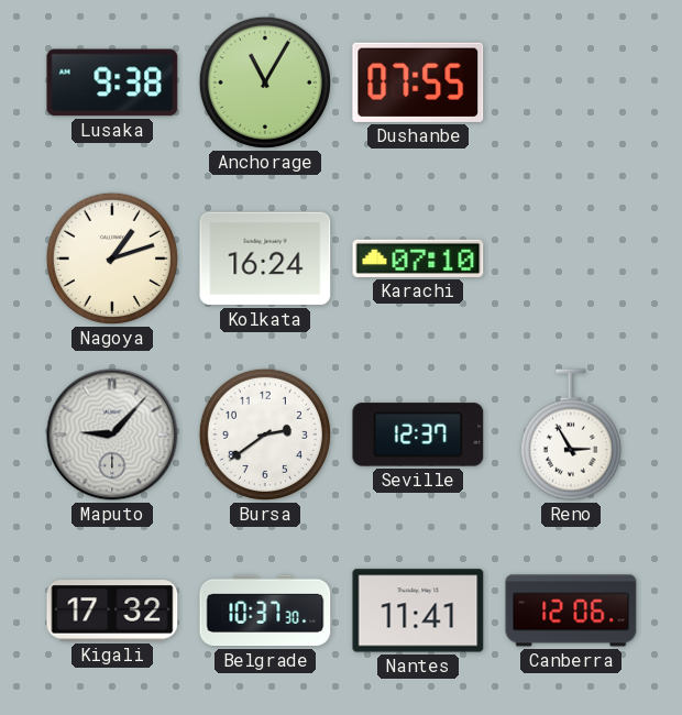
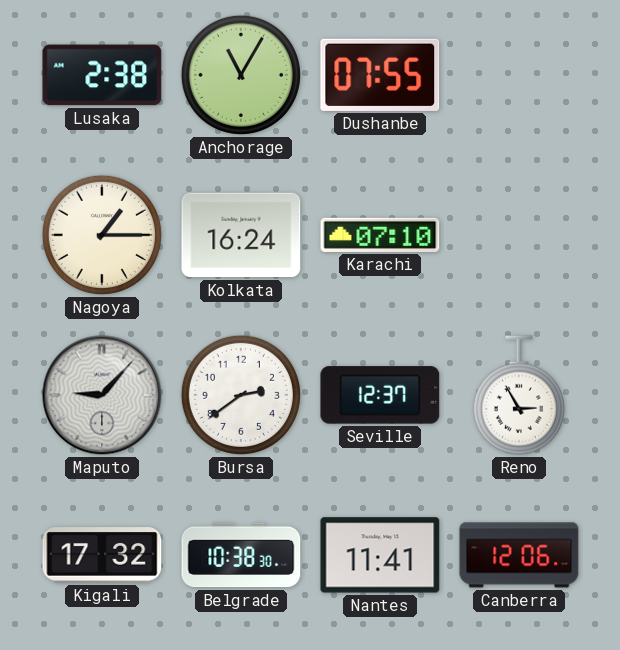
Lusaka: 9:38 -> 2:38
Nagoya: 1:12 -> 1:15
Belgrade: 10:37 -> 10:38
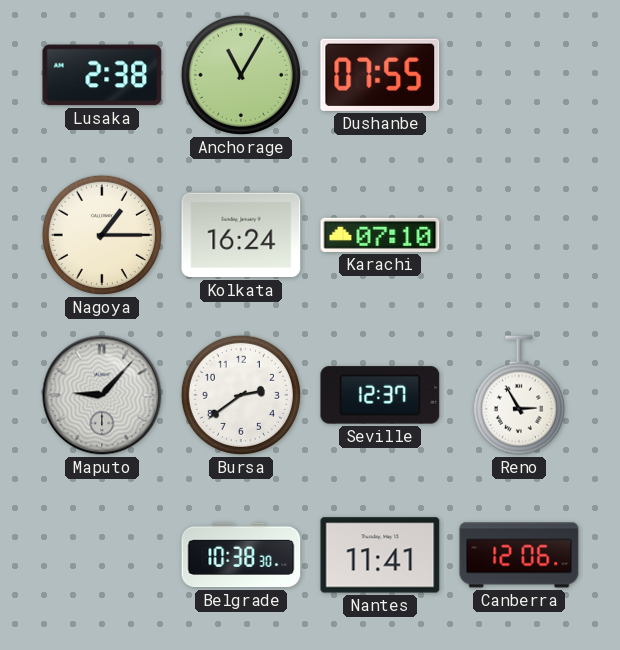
Kigali: 17:32 -> none
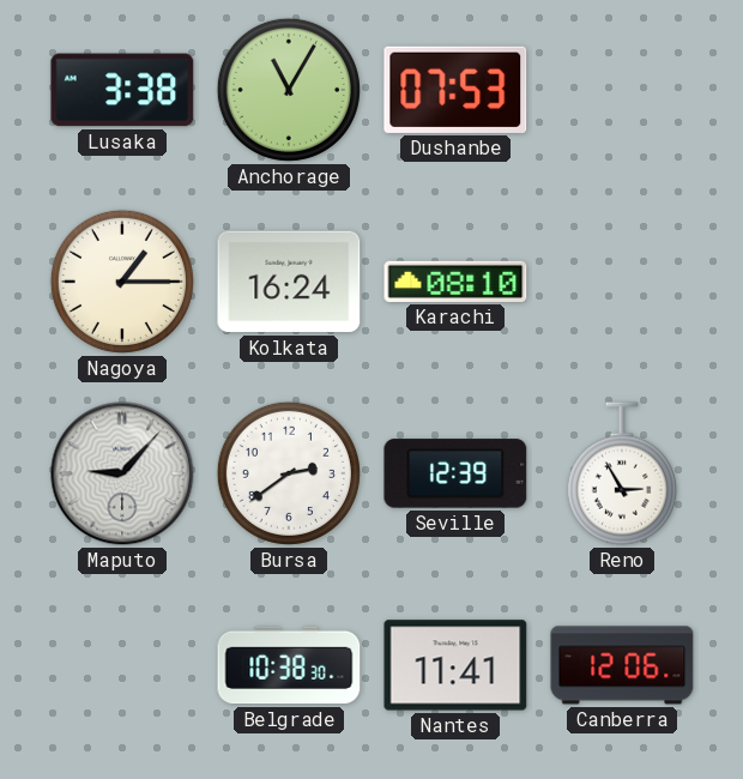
Lusaka: 2:38 -> 3:38
Dushanbe: 07:55 -> 07:53
Karachi: 07:10 -> 08:10
Seville: 12:37 -> 12:39
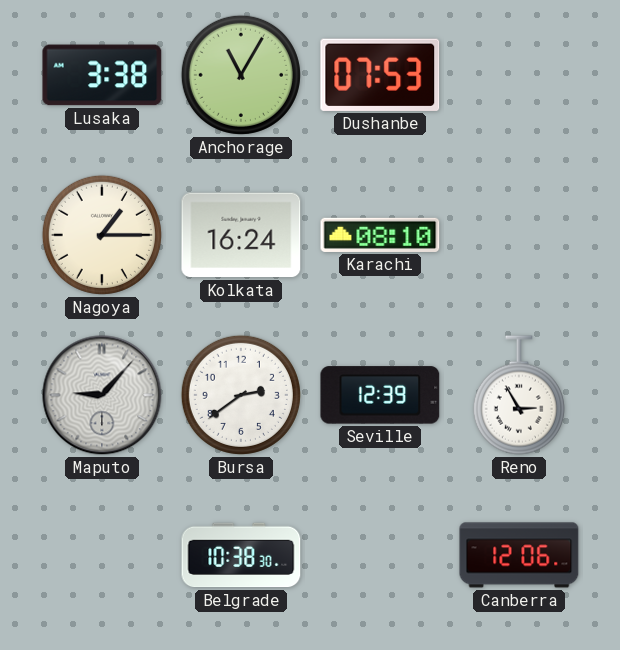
Nantes: 11:41 -> none
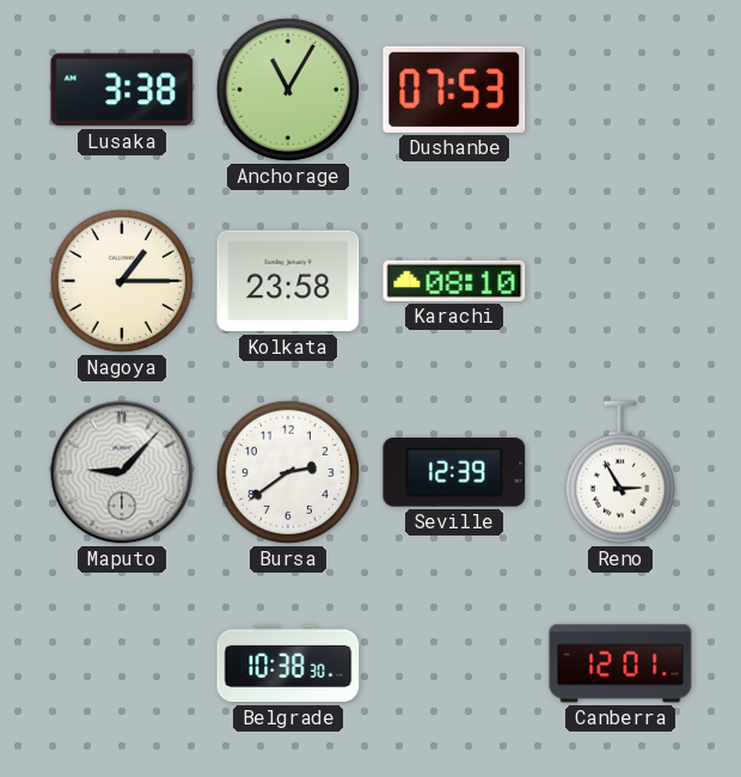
Kolkata: 16:24 -> 23:58
Canberra: 12:06 -> 12:01
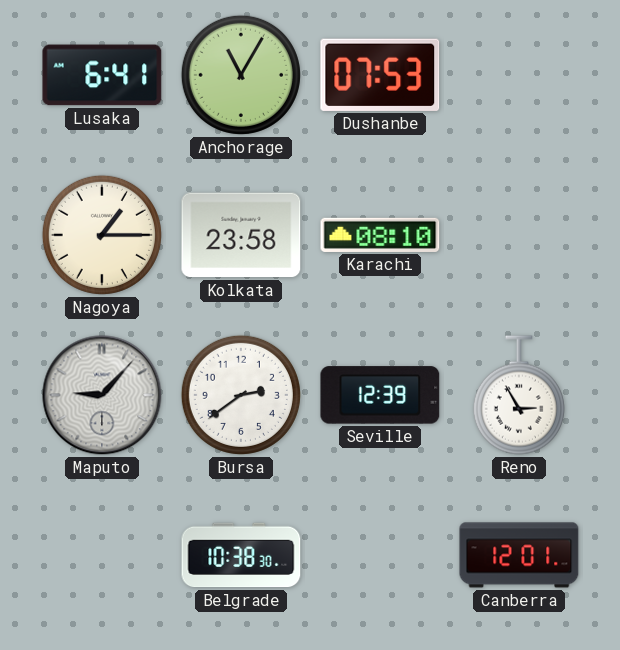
Lusaka: 3:38 -> 6:41
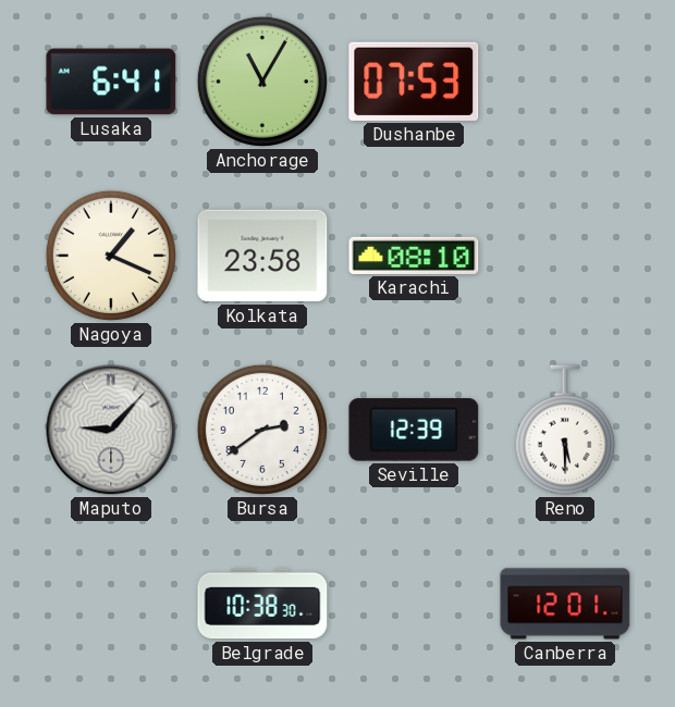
Nagoya: 1:15 -> 1:19
Reno: 2:55 -> 5:30
